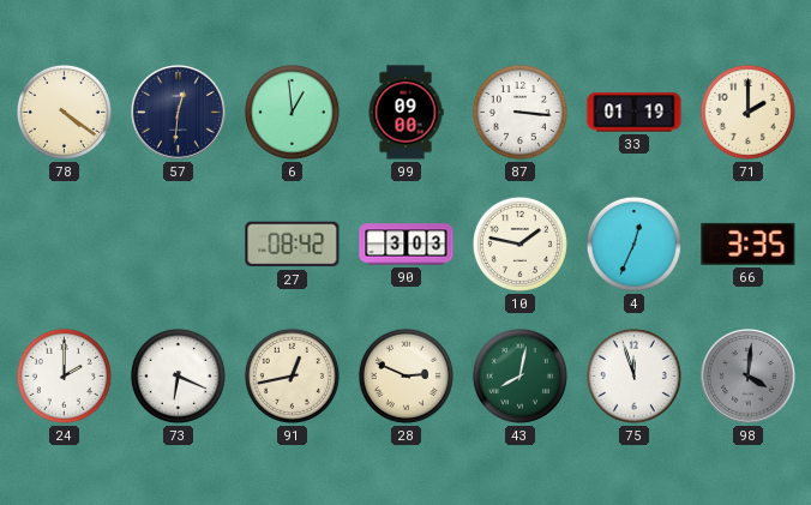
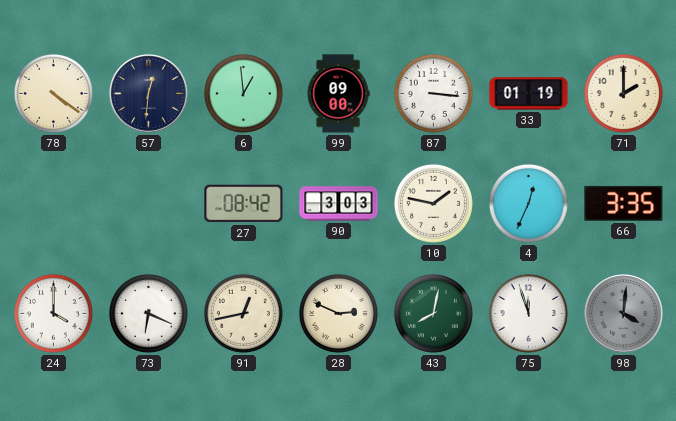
24: 2:00 -> 4:00
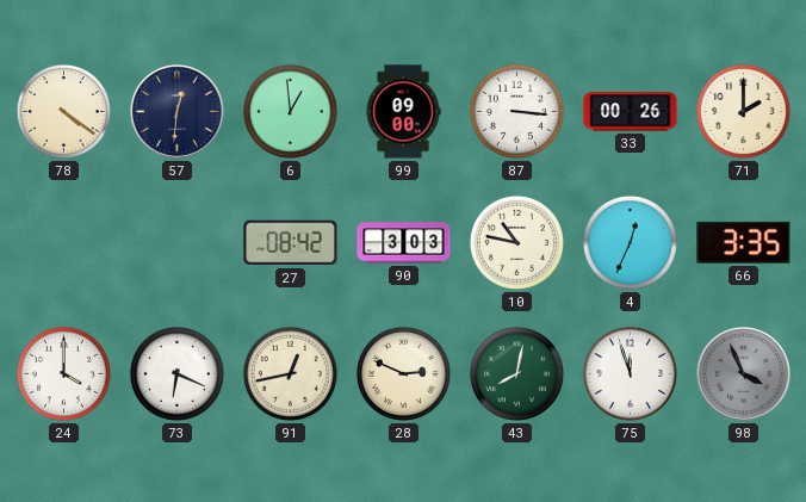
33: 01:19 -> 00:26
10: 1:47 -> 10:47
98: 4:01 -> 3:56
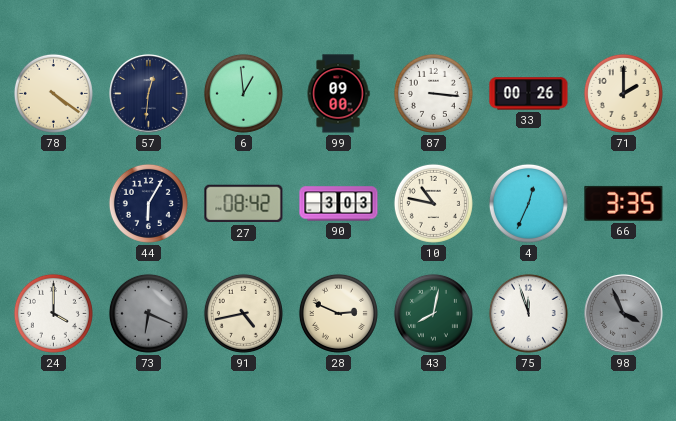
44: none -> 6:05
73 dial: white -> grey
91: 12:43 -> 4:43
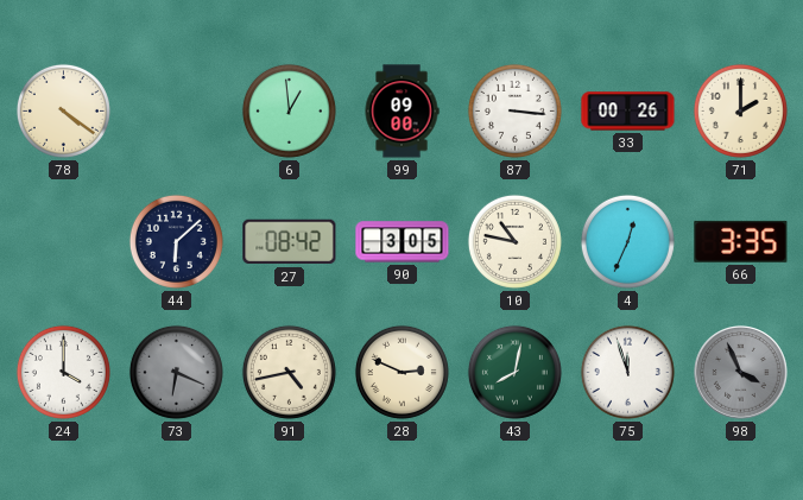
57: 12:31 -> none
44: 6:05 -> 6:08
90: 3:03 -> 3:05
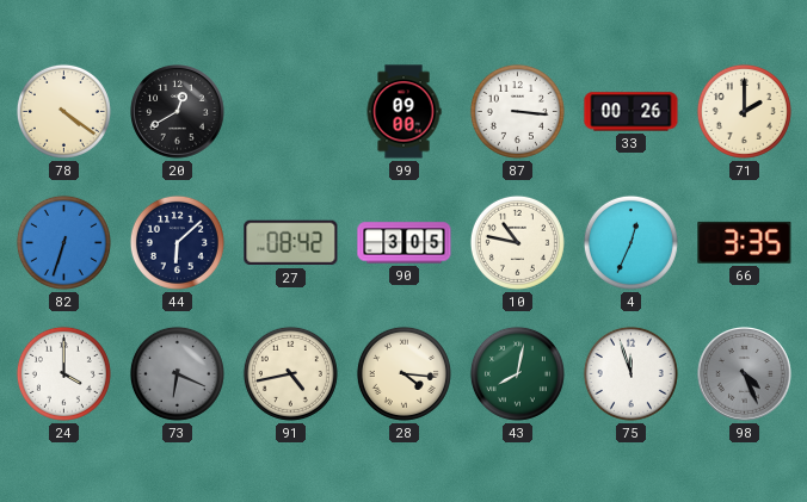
20: none -> 12:40
6: 12:59 -> none
82: none -> 6:33
28: 2:49 -> 4:16
98: 3:56 -> 4:26
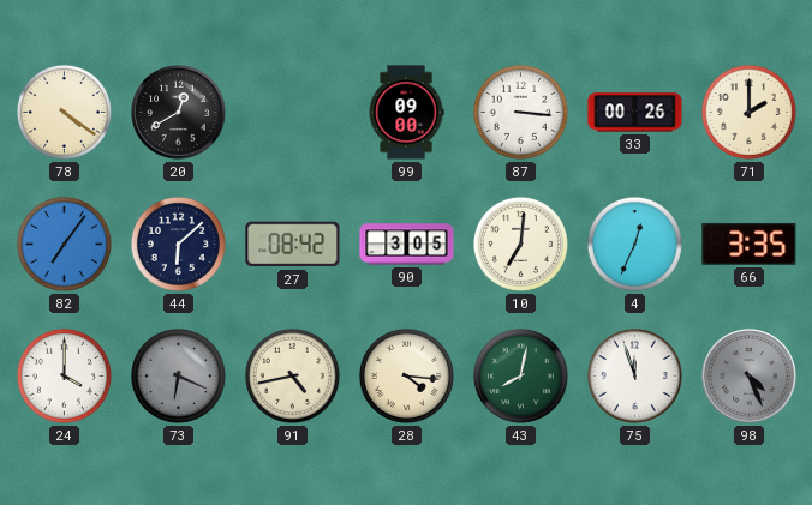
82: 6:33 -> 7:06
10: 10:47 -> 7:01
